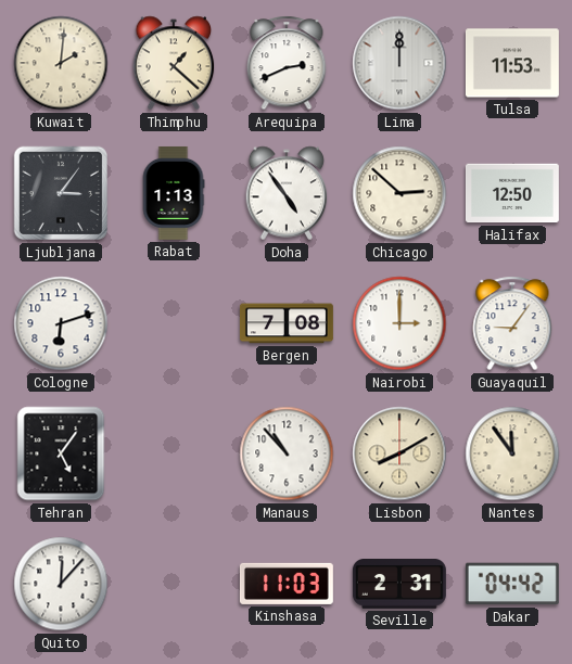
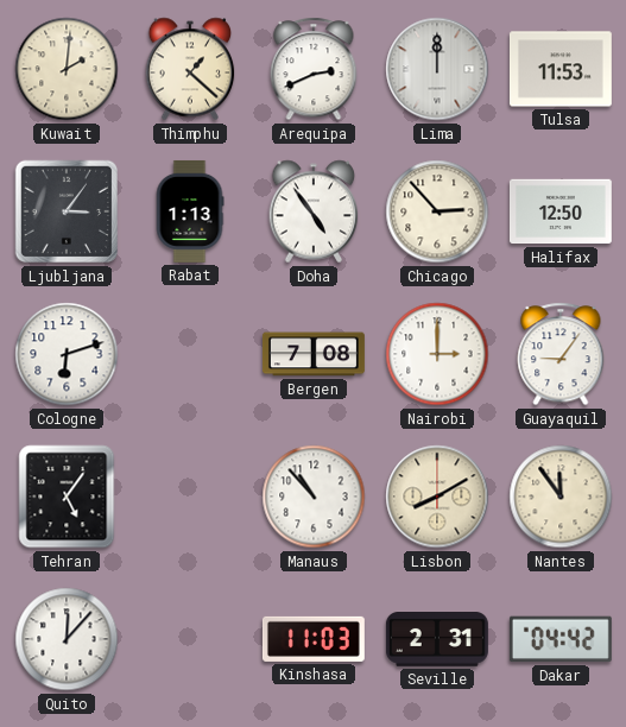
Chicago: 2:52 -> 2:53
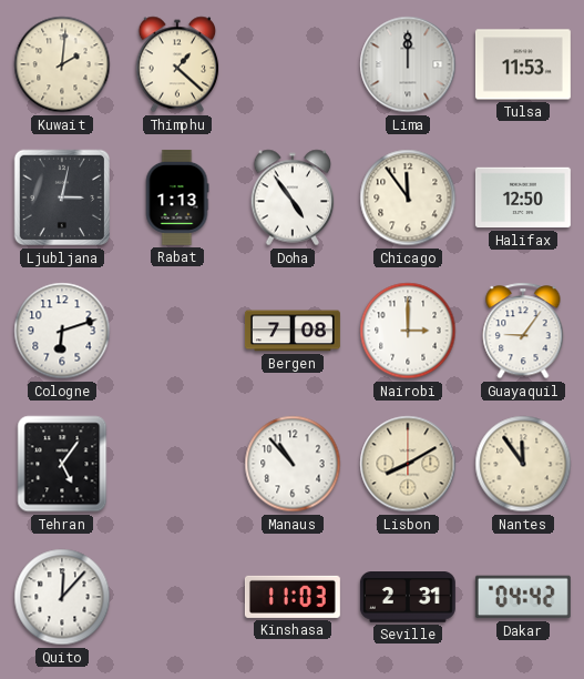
Arequipa: 2:41 -> none
Ljubljana: 3:06 -> 3:02
Chicago: 2:53 -> 11:54
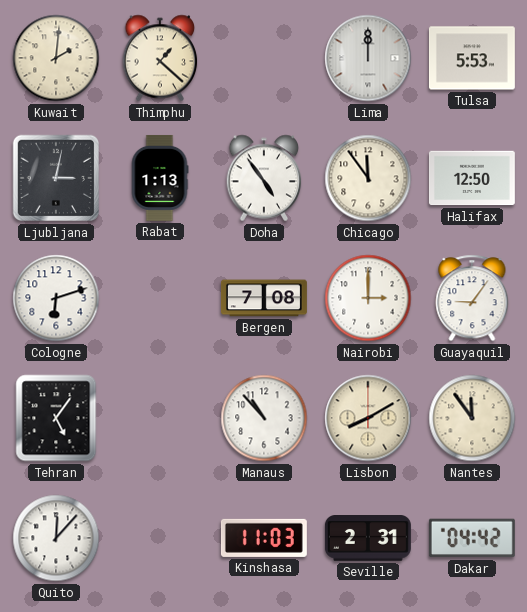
Tulsa: 11:53 -> 5:53
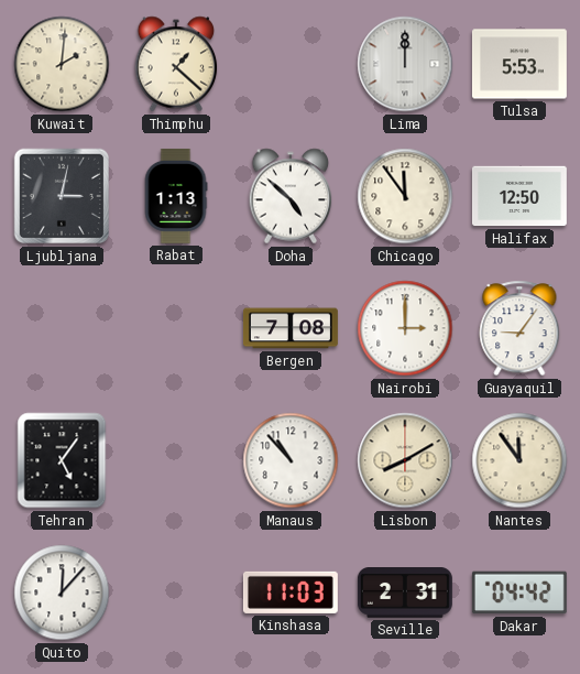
Doha: 4:54 -> 4:52
Cologne: 6:12 -> none
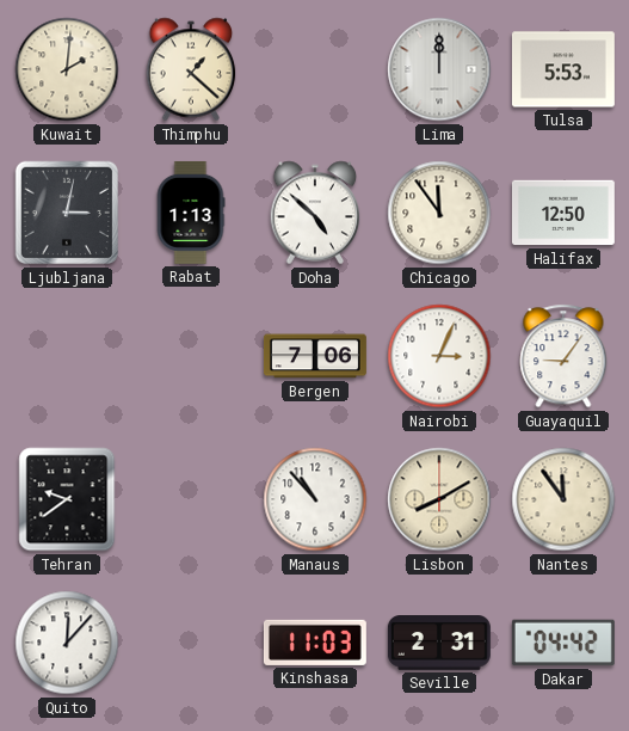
Bergen: 7:08 -> 7:06
Nairobi: 3:00 -> 3:04
Tehran: 5:06 -> 9:39
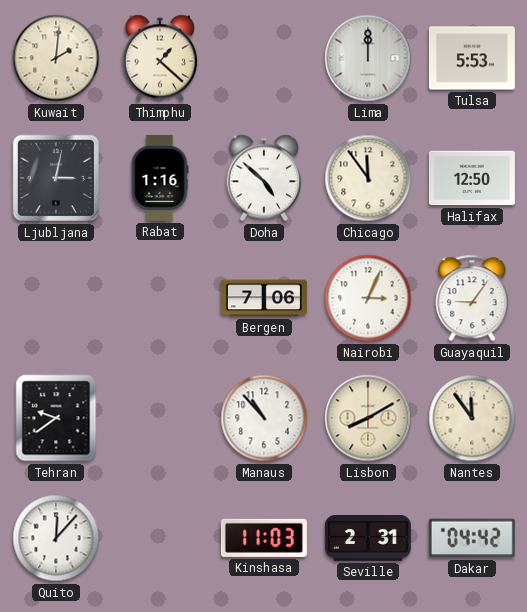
Rabat: 1:13 -> 1:16
